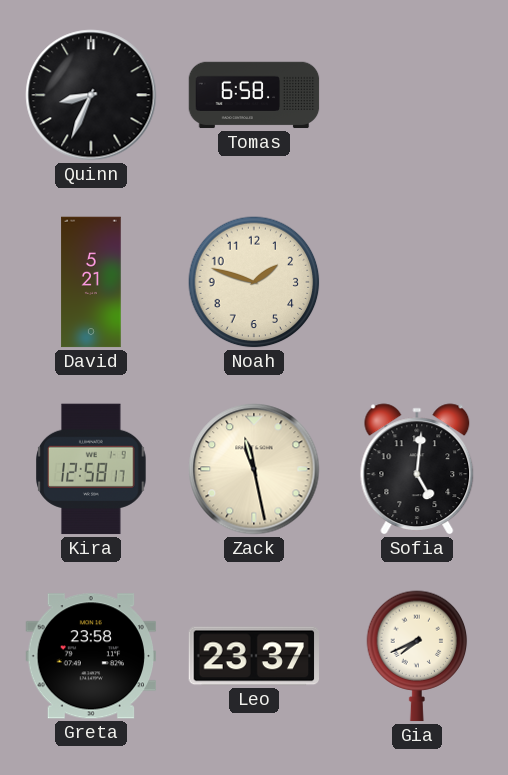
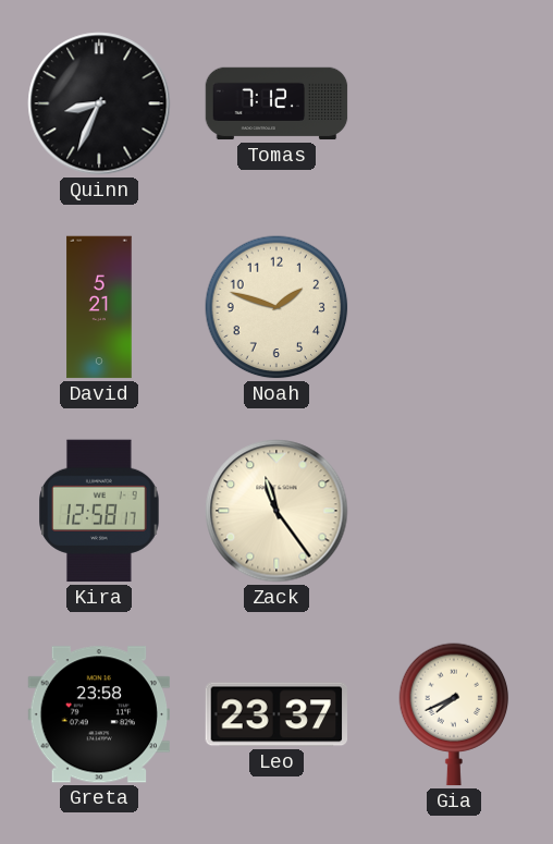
Tomas: 6:58 -> 7:12
Zack: 11:28 -> 11:24
Sofia: 5:01 -> none
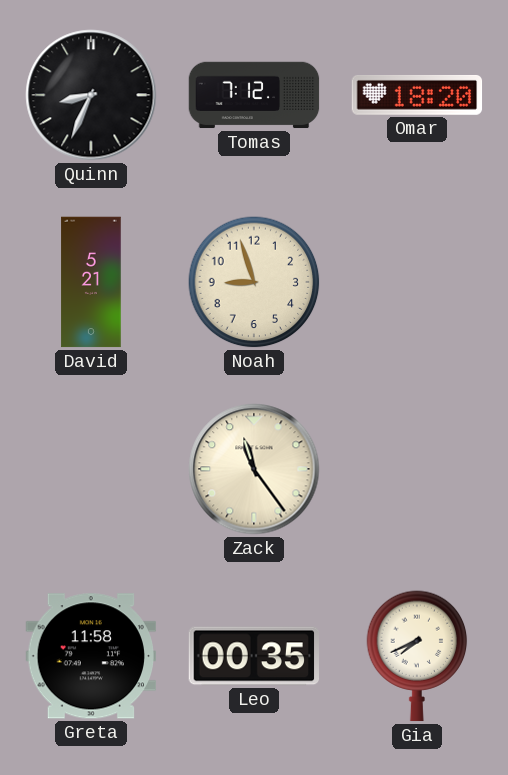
Omar: none -> 18:20
Noah: 1:48 -> 8:57
Kira: 12:58 -> none
Greta: 23:58 -> 11:58
Leo: 23:37 -> 00:35
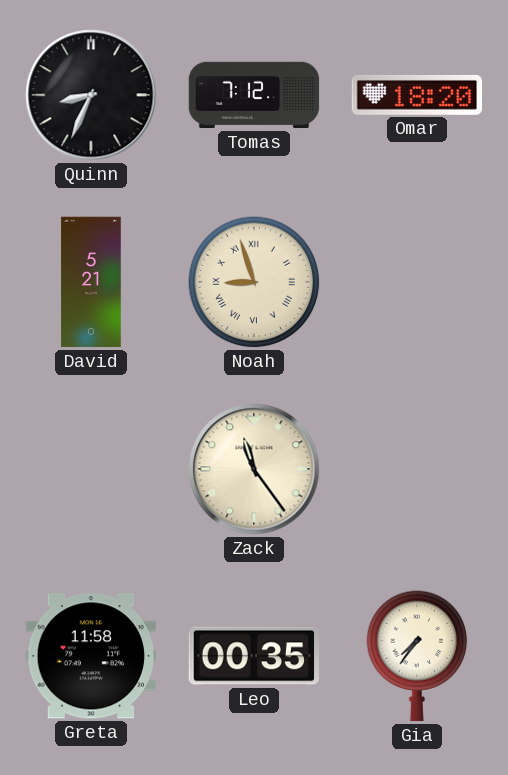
Noah numerals: Arabic -> Roman
Gia: 7:41 -> 7:36
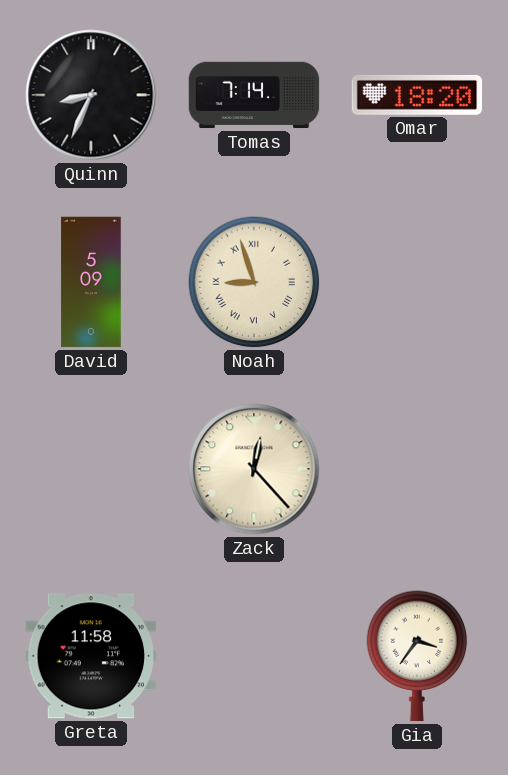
Tomas: 7:12 -> 7:14
David: 5:21 -> 5:09
Zack: 11:24 -> 12:23
Leo: 00:35 -> none
Gia: 7:36 -> 3:36
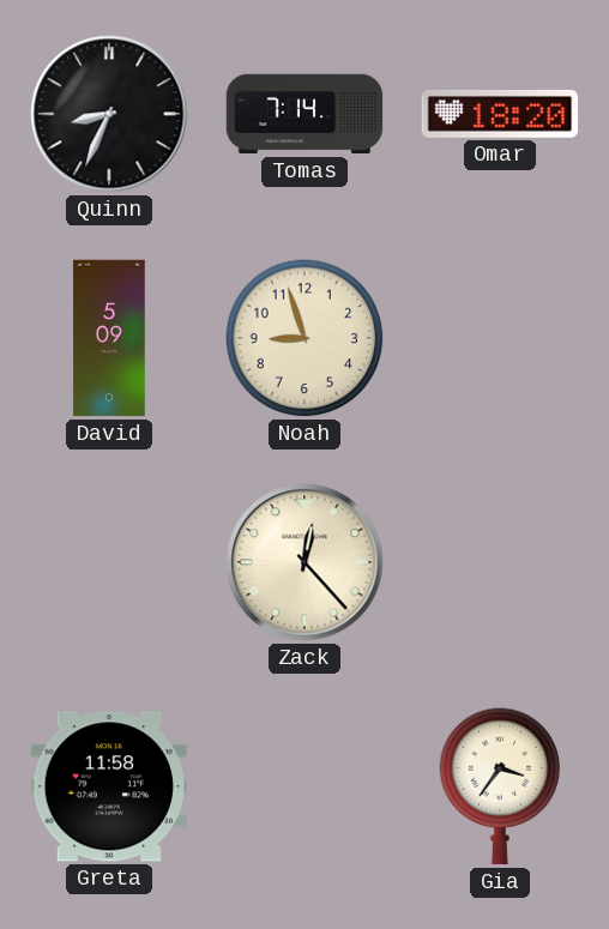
Noah numerals: Roman -> Arabic
